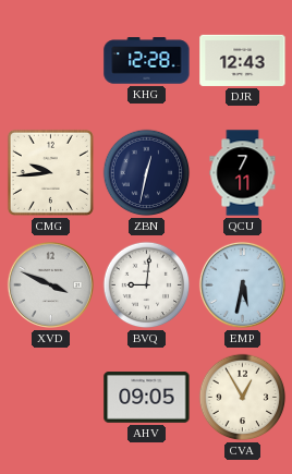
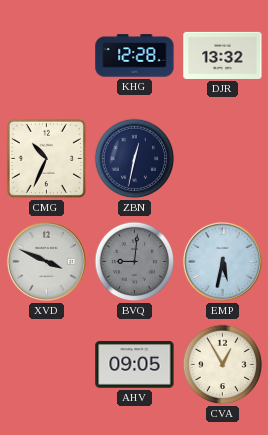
DJR: 12:43 -> 13:32
CMG: 9:44 -> 10:34
QCU: 7:11 -> none
BVQ dial: white -> grey
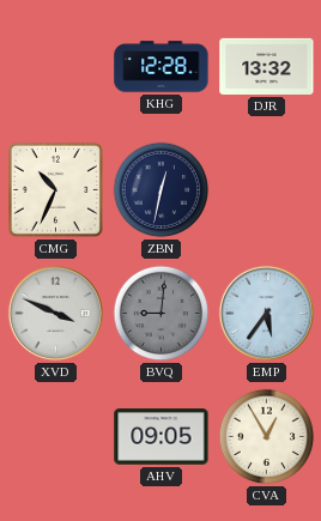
EMP: 5:32 -> 5:36
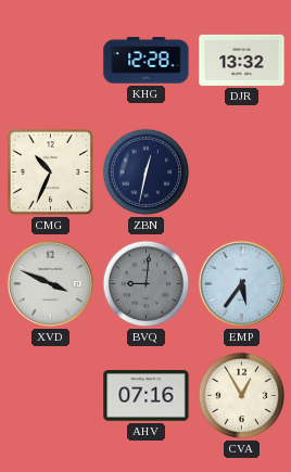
AHV: 09:05 -> 07:16
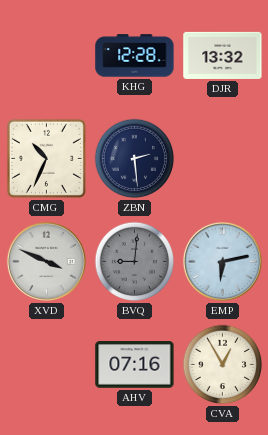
ZBN: 12:32 -> 2:29
EMP: 5:36 -> 6:13
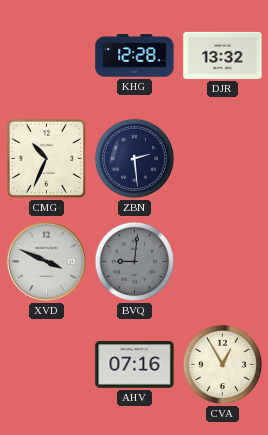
EMP: 6:13 -> none
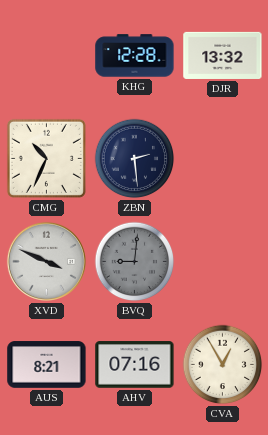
AUS: none -> 8:21
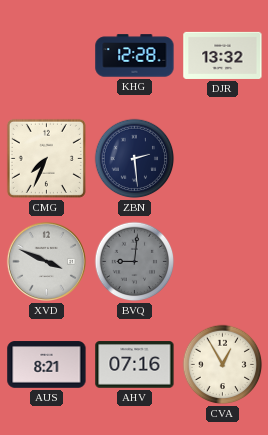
CMG: 10:34 -> 7:34
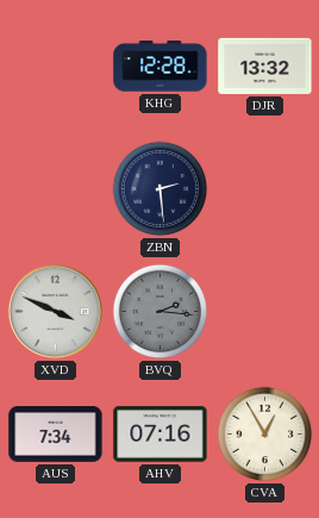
CMG: 7:34 -> none
BVQ: 9:01 -> 2:16
AUS: 8:21 -> 7:34
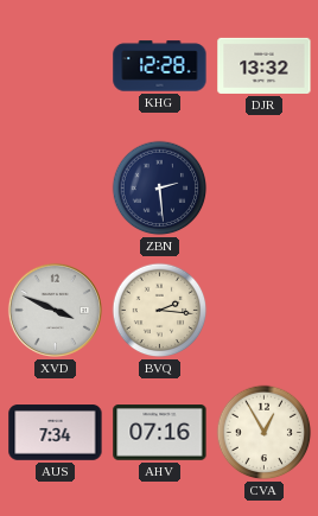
BVQ dial: grey -> cream
